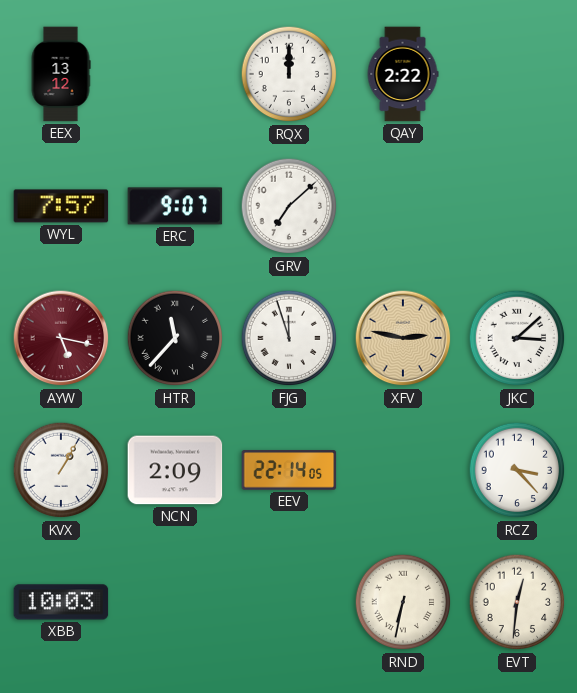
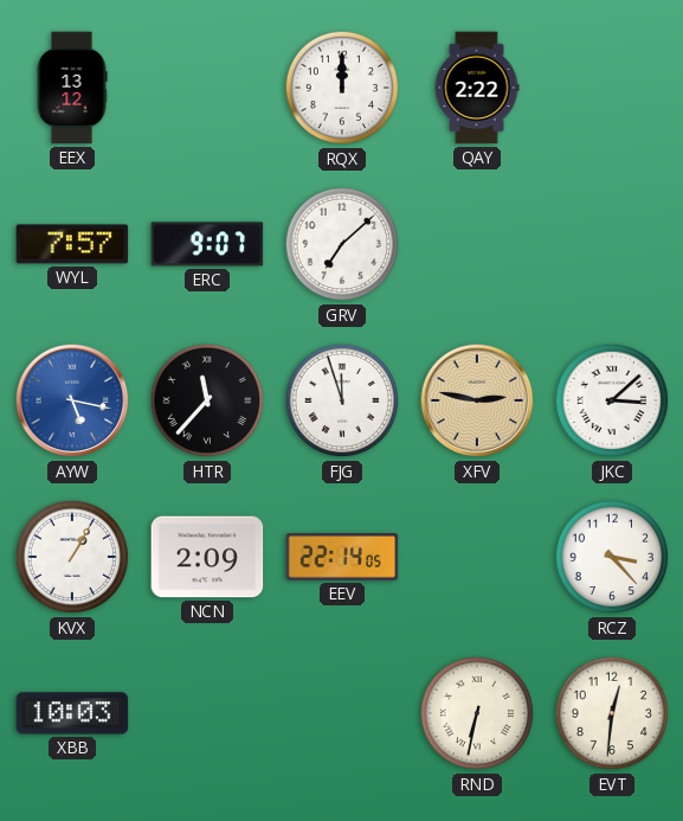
AYW dial: burgundy -> blue
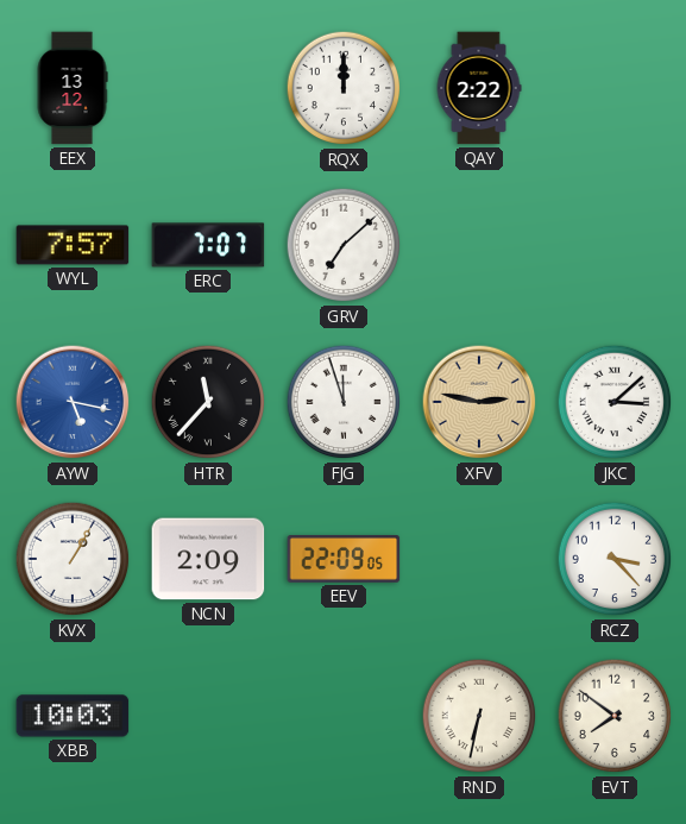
ERC: 9:07 -> 7:07
EEV: 22:14 -> 22:09
EVT: 12:31 -> 7:51
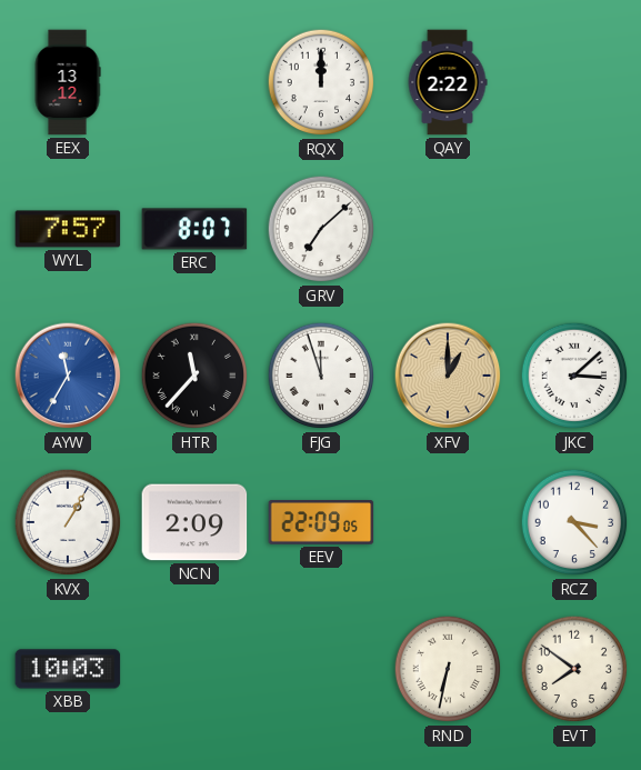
ERC: 7:07 -> 8:07
AYW: 5:17 -> 11:35
XFV: 2:47 -> 1:00
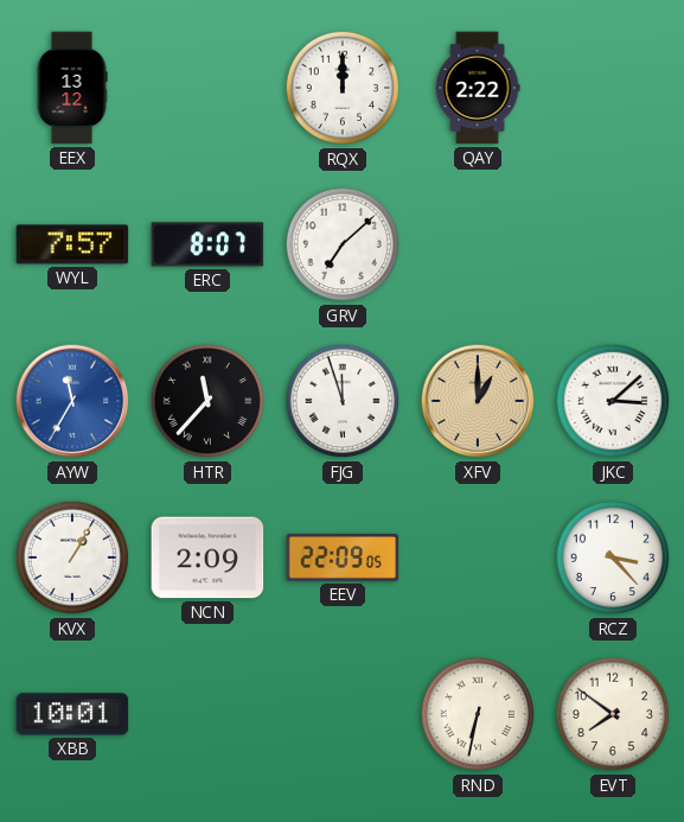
XBB: 10:03 -> 10:01
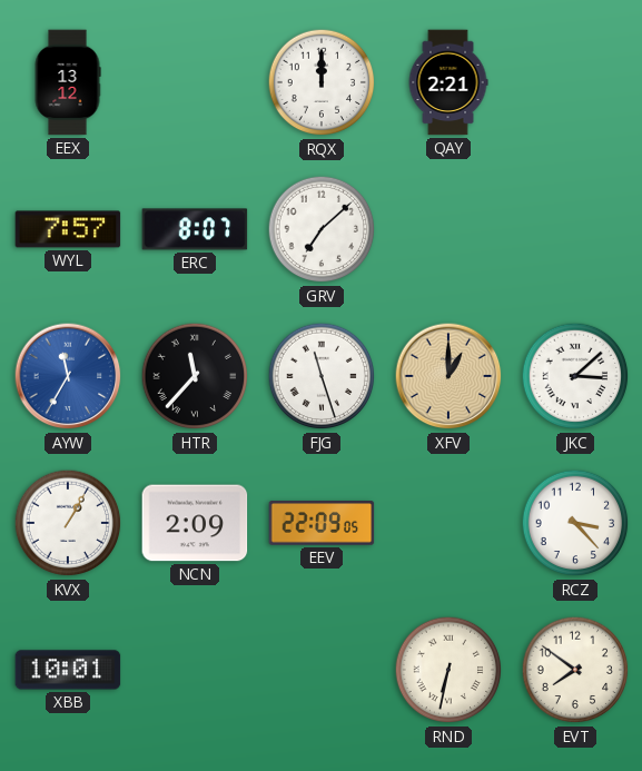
QAY: 2:22 -> 2:21
FJG: 11:57 -> 11:27
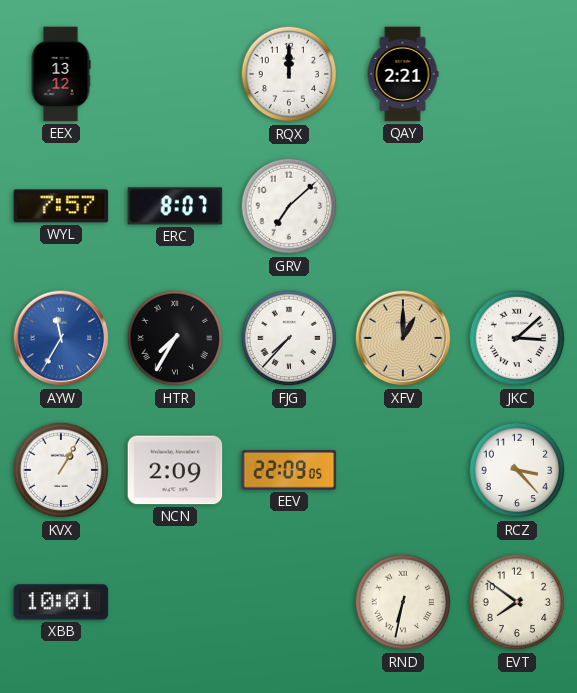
HTR: 11:37 -> 7:35
FJG: 11:27 -> 7:37
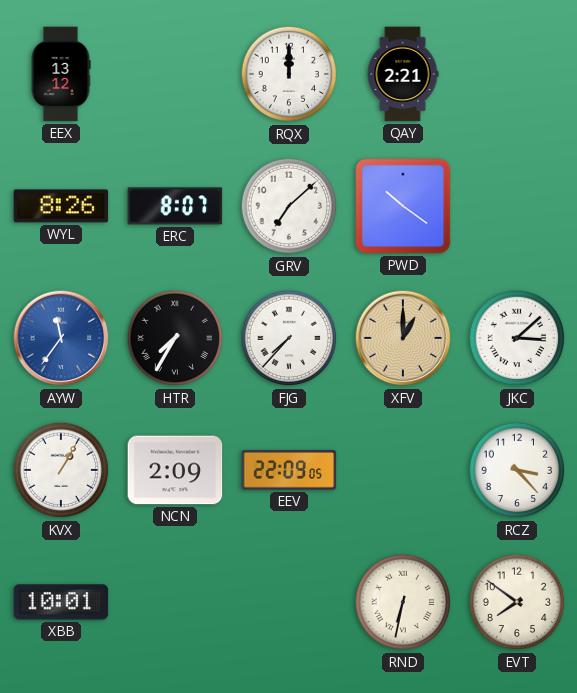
WYL: 7:57 -> 8:26
PWD: none -> 10:21
AYW: 11:35 -> 11:36
